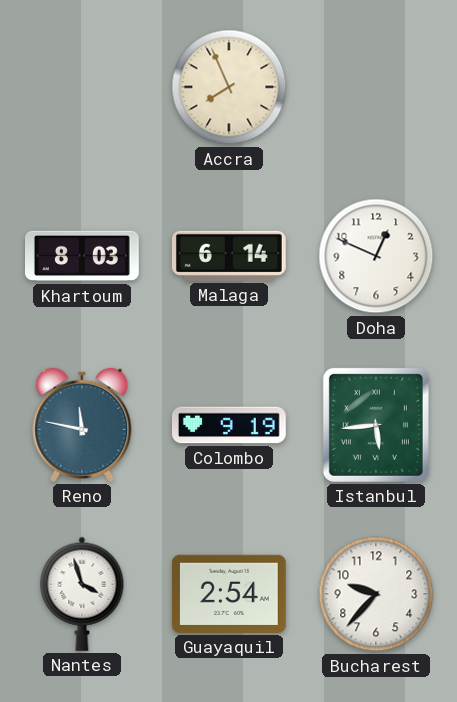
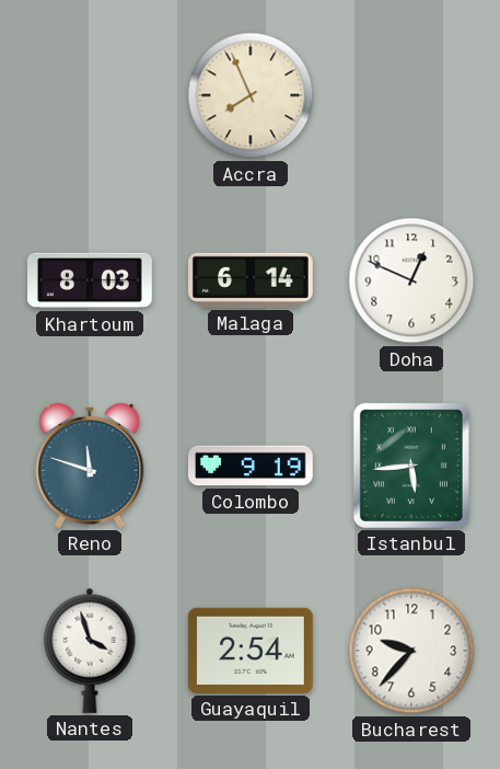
Reno: 11:47 -> 11:48
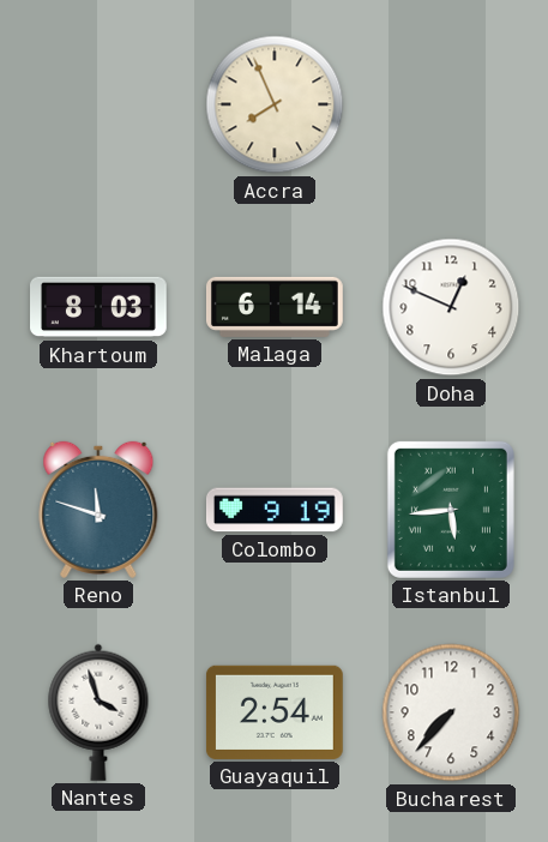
Bucharest: 9:37 -> 7:37
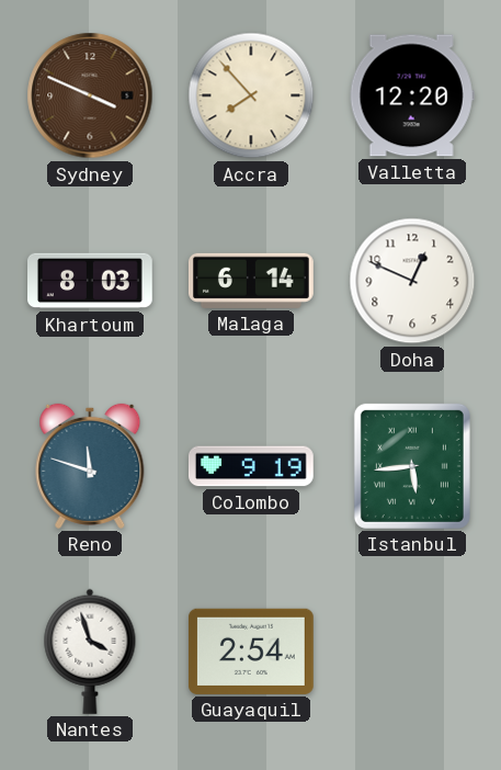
Sydney: none -> 3:49
Accra: 7:56 -> 7:53
Valletta: none -> 12:20
Bucharest: 7:37 -> none
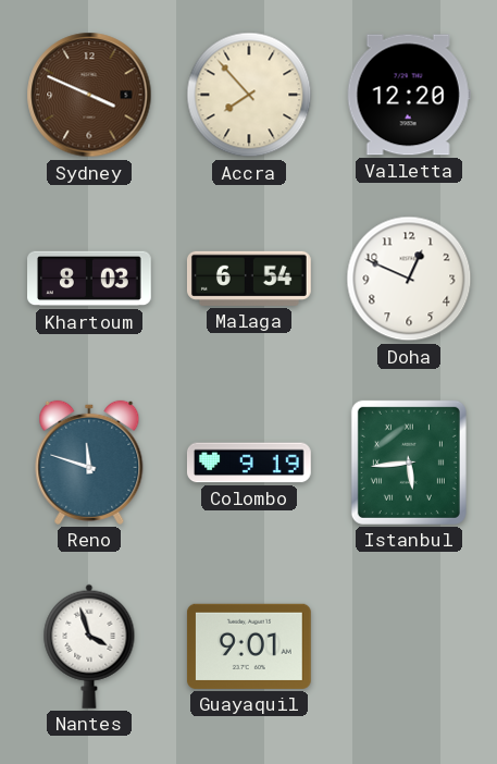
Malaga: 6:14 -> 6:54
Guayaquil: 2:54 -> 9:01
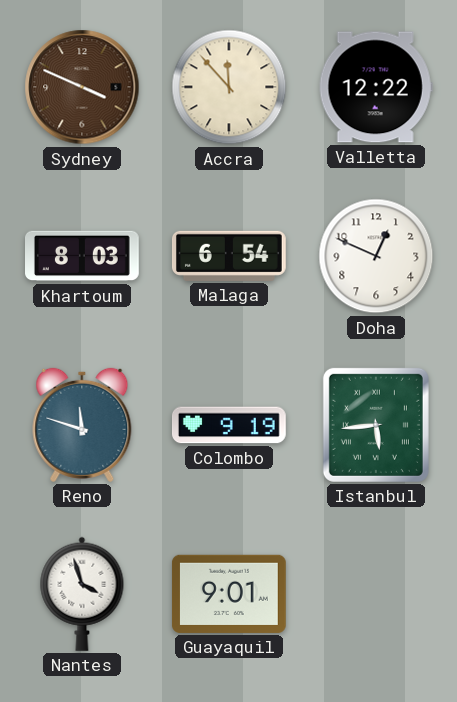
Accra: 7:53 -> 11:53
Valletta: 12:20 -> 12:22
